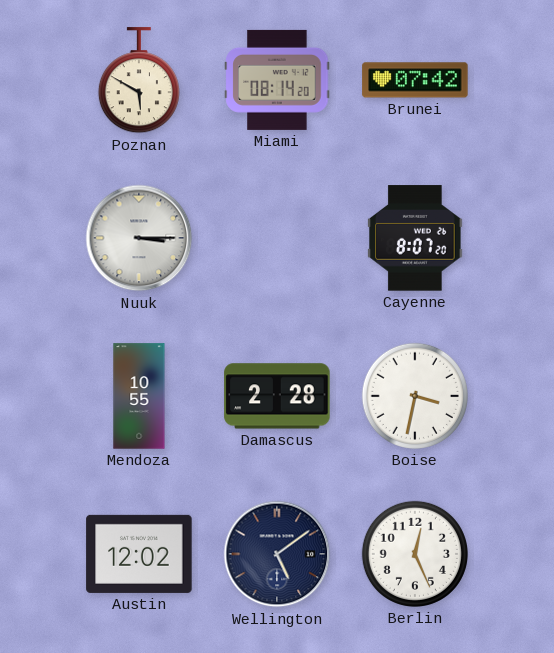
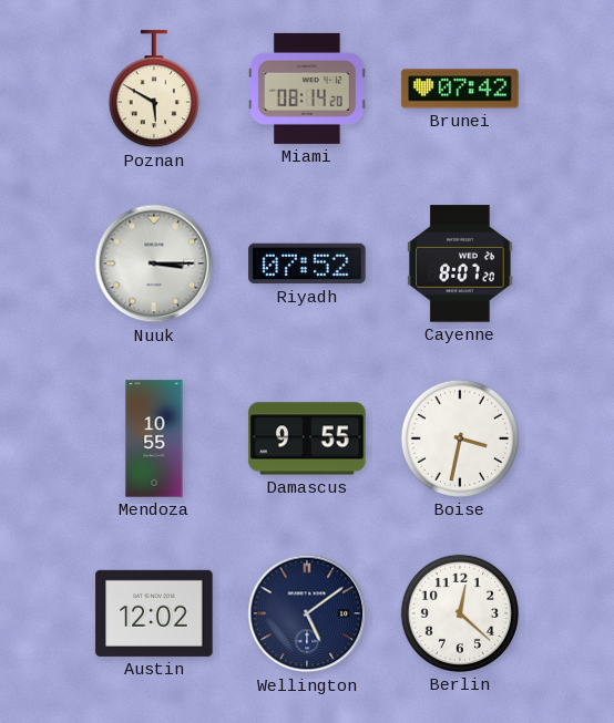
Riyadh: none -> 07:52
Damascus: 2:28 -> 9:55
Berlin: 12:26 -> 12:22
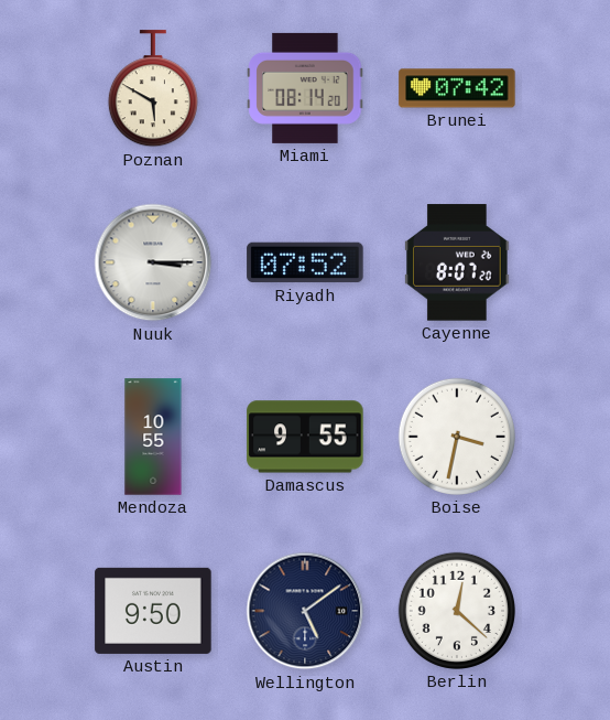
Austin: 12:02 -> 9:50
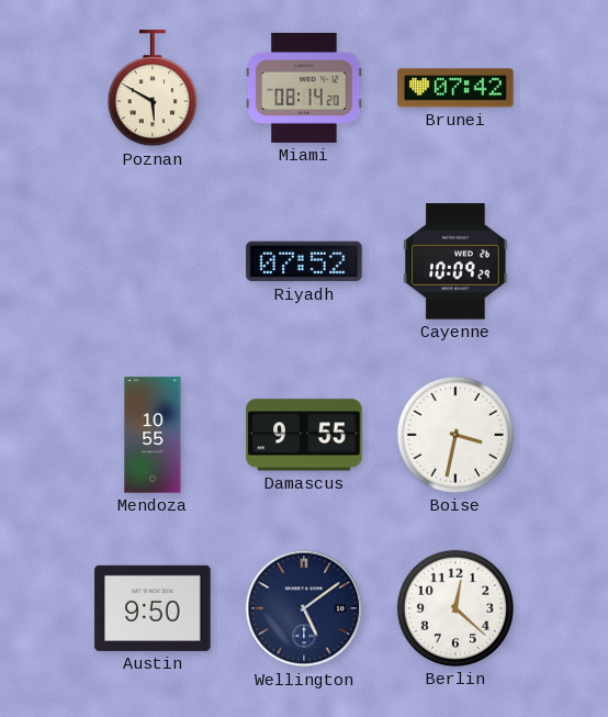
Nuuk: 3:15 -> none
Cayenne: 8:07 -> 10:09
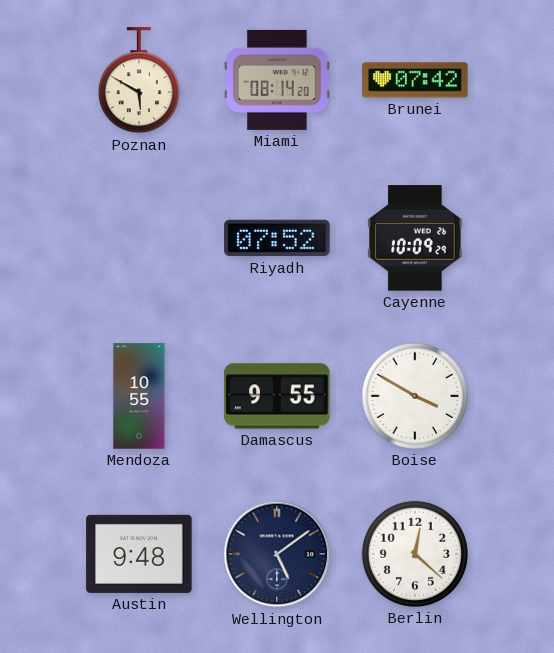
Boise: 3:32 -> 3:50
Austin: 9:50 -> 9:48
